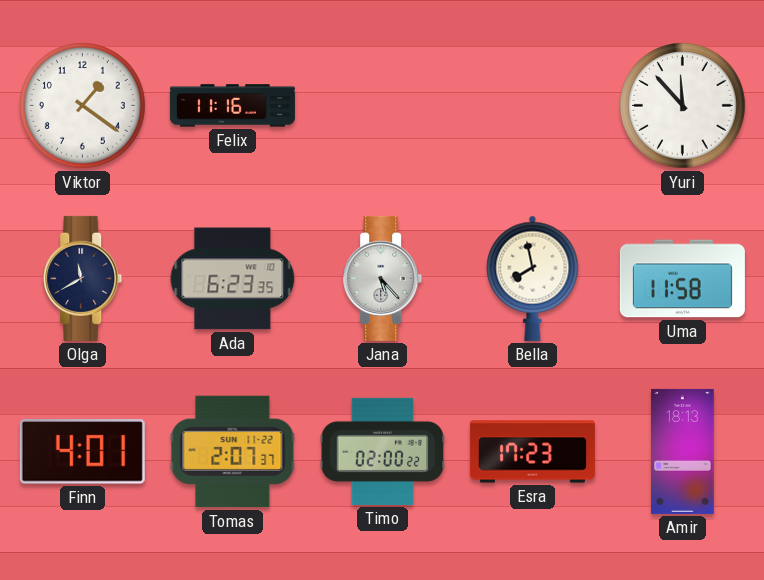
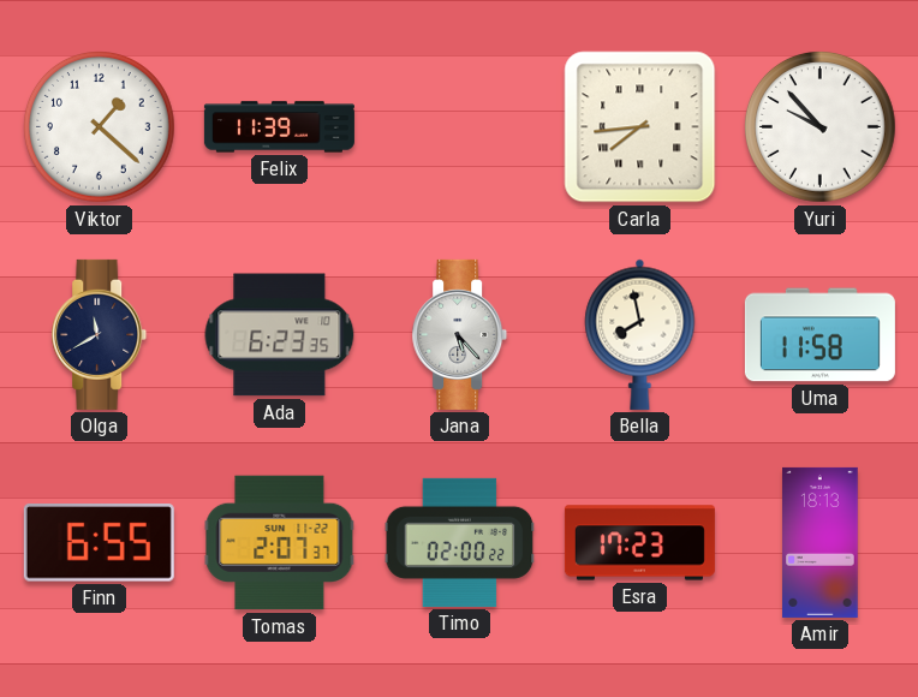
Viktor: 1:21 -> 1:22
Felix: 11:16 -> 11:39
Carla: none -> 7:44
Yuri: 11:53 -> 9:53
Finn: 4:01 -> 6:55
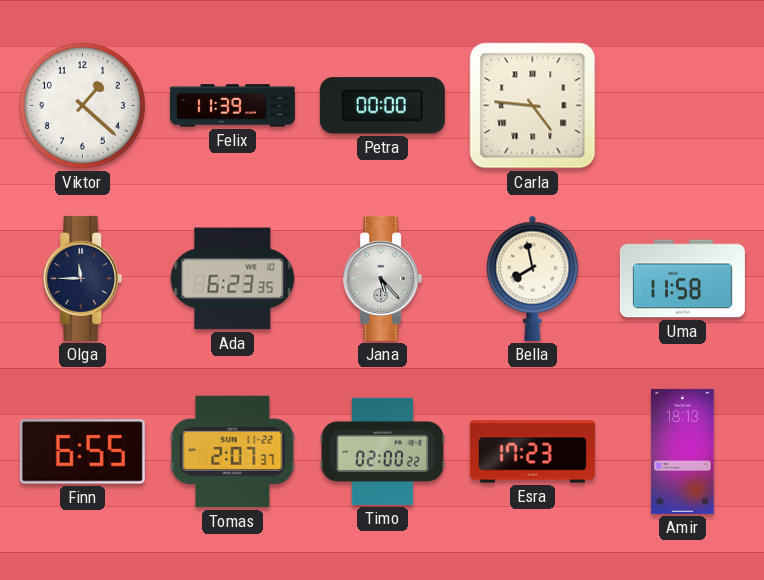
Petra: none -> 00:00
Carla: 7:44 -> 4:46
Yuri: 9:53 -> none
Olga: 11:40 -> 11:45
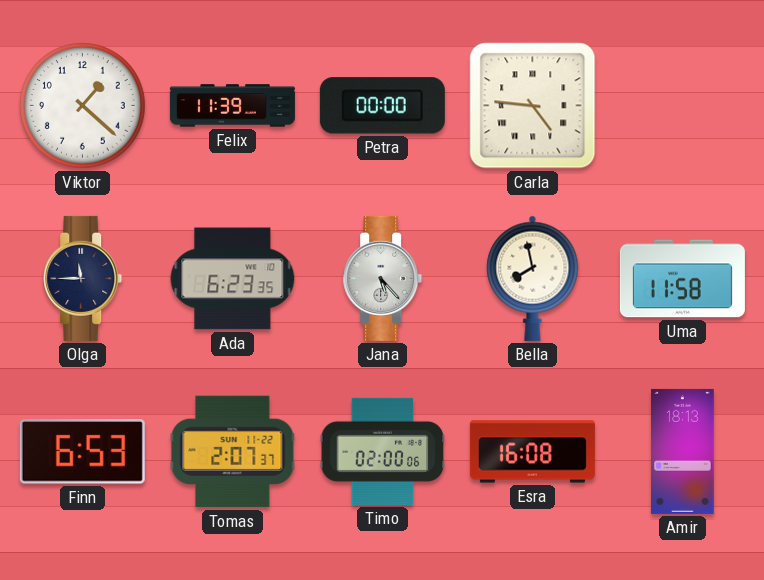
Finn: 6:55 -> 6:53
Timo: 02:00:22 -> 02:00:06
Esra: 17:23 -> 16:08
